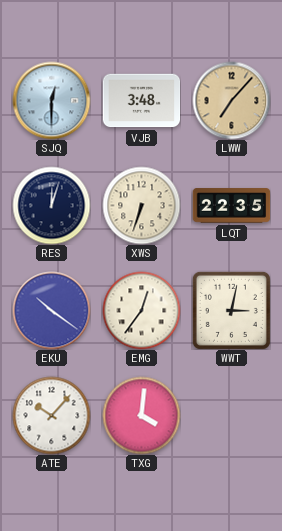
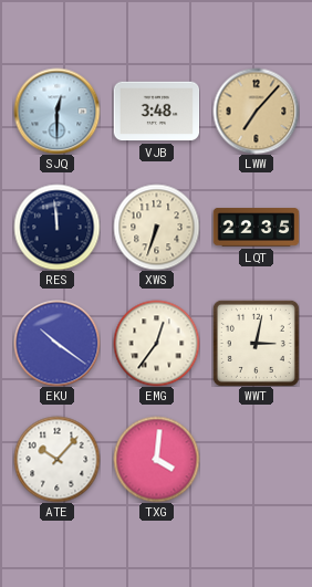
RES: 12:03 -> 11:59
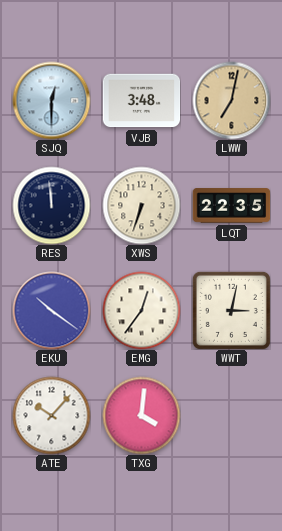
LWW: 7:07 -> 7:02
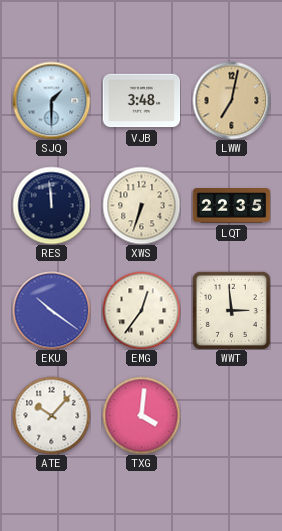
SJQ: 12:30 -> 1:30
WWT: 3:02 -> 2:59
